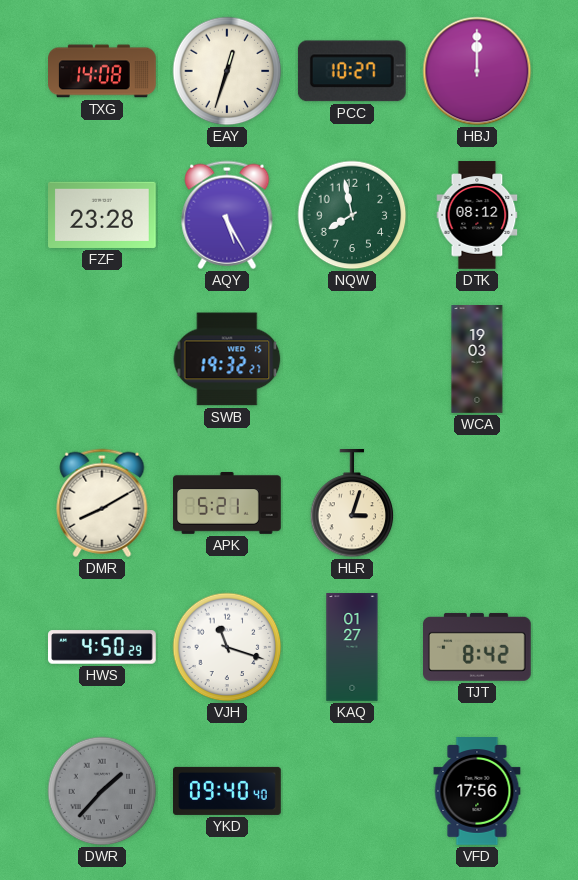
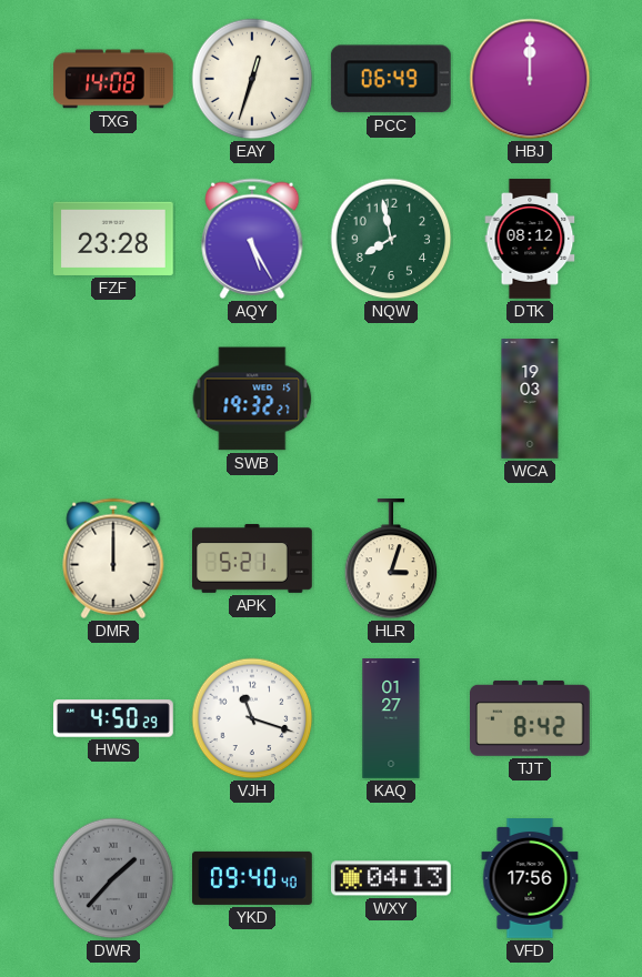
PCC: 10:27 -> 06:49
DMR: 8:10 -> 12:00
WXY: none -> 04:13
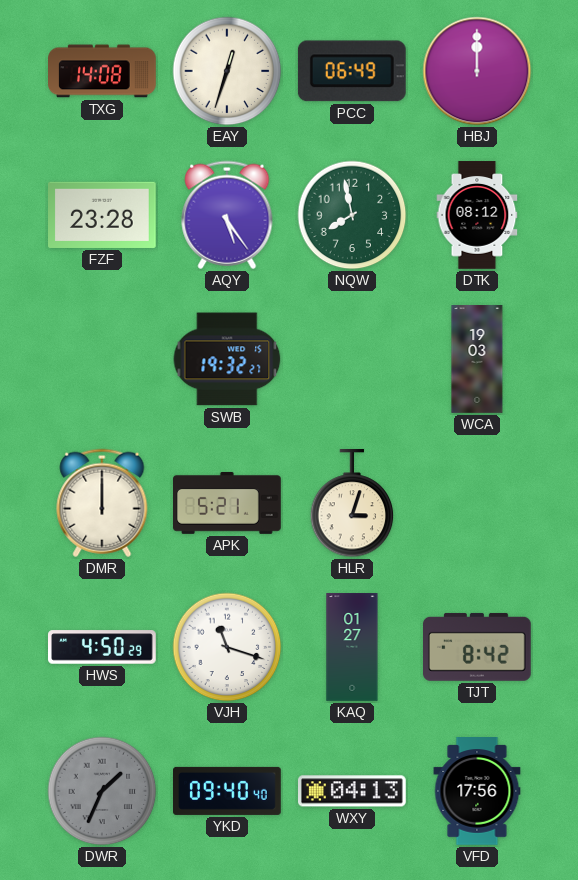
AQY: 5:25 -> 5:24
DWR: 1:37 -> 1:34
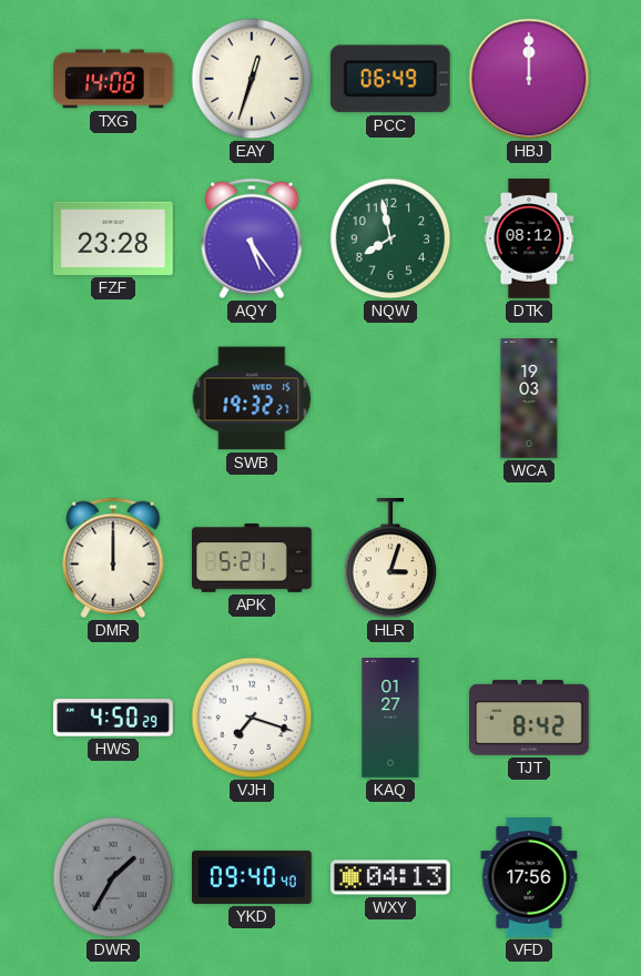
VJH: 11:18 -> 7:18
DWR: 1:34 -> 1:35
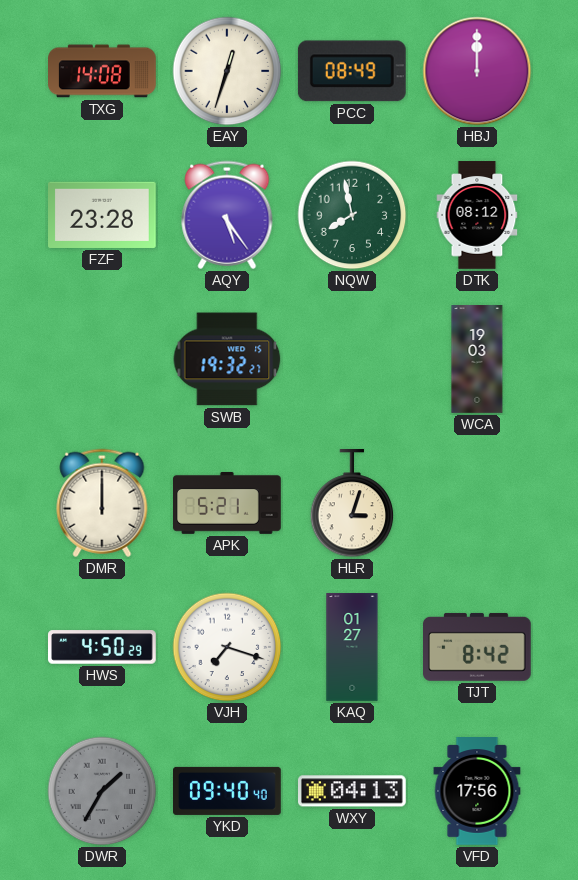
PCC: 06:49 -> 08:49
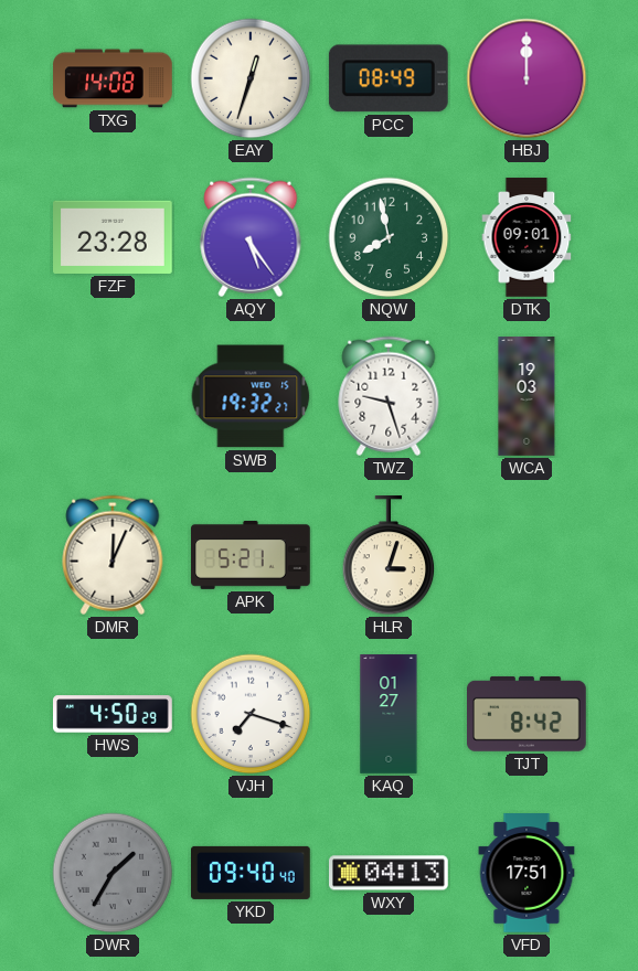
DTK: 08:12 -> 09:01
TWZ: none -> 9:27
DMR: 12:00 -> 12:04
VFD: 17:56 -> 17:51
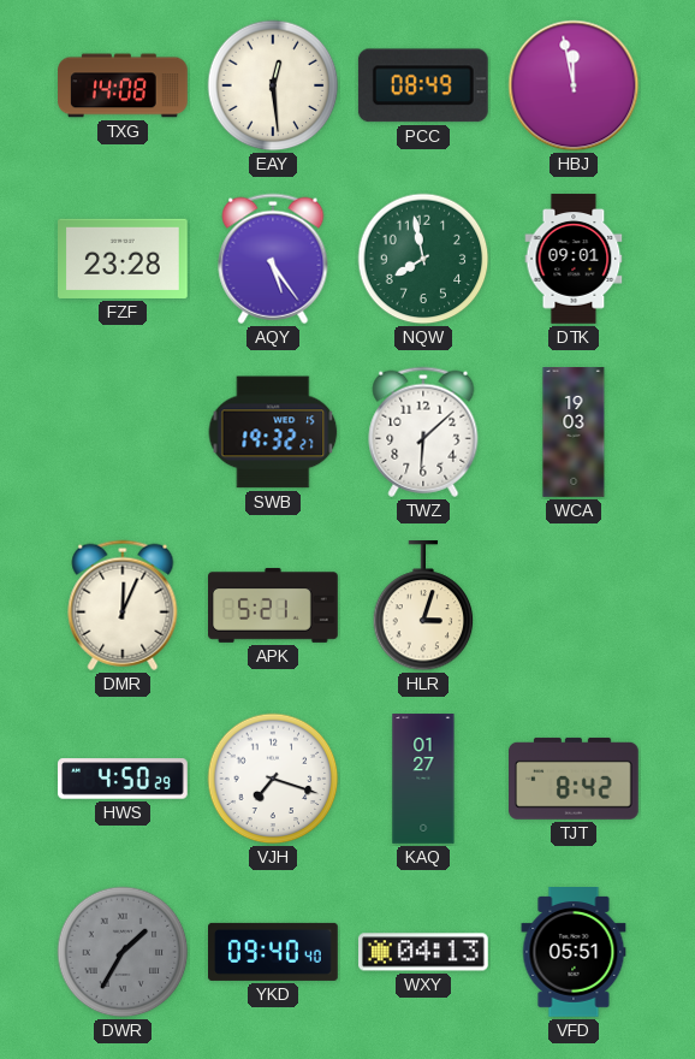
EAY: 12:33 -> 12:29
HBJ: 12:00 -> 11:58
TWZ: 9:27 -> 6:08
VFD: 17:51 -> 05:51
